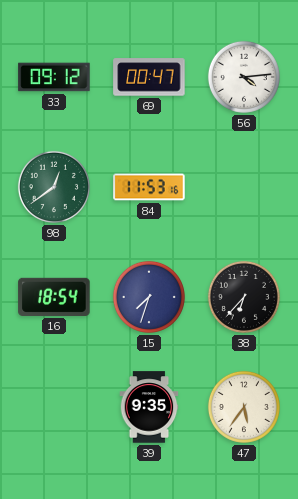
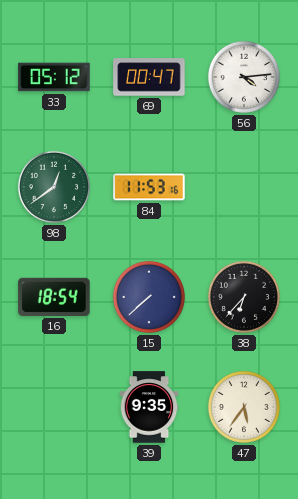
33: 09:12 -> 05:12
15: 7:33 -> 7:38
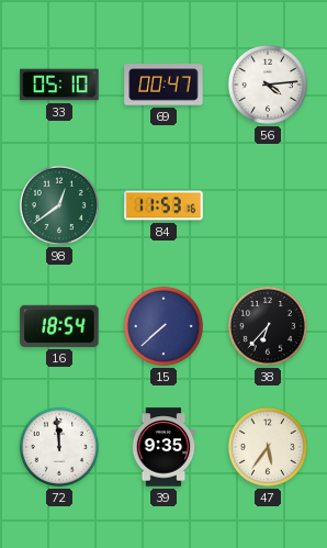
33: 05:12 -> 05:10
72: none -> 11:59
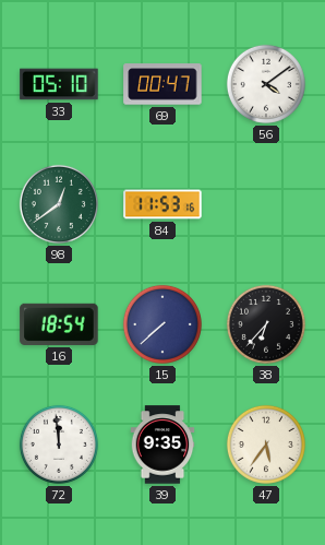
56: 4:14 -> 4:09
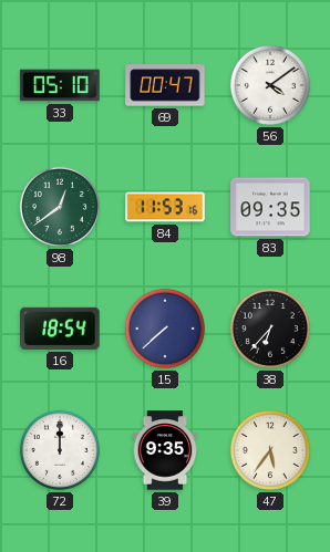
83: none -> 09:35
72: 11:59 -> 12:00
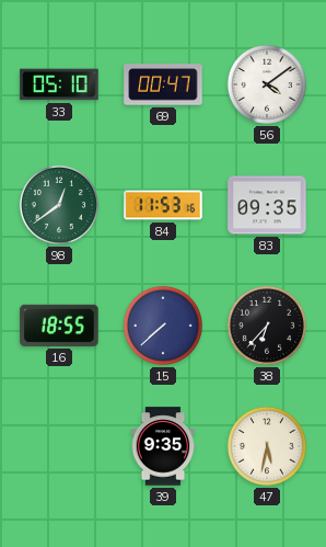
16: 18:54 -> 18:55
72: 12:00 -> none
47: 5:36 -> 5:32
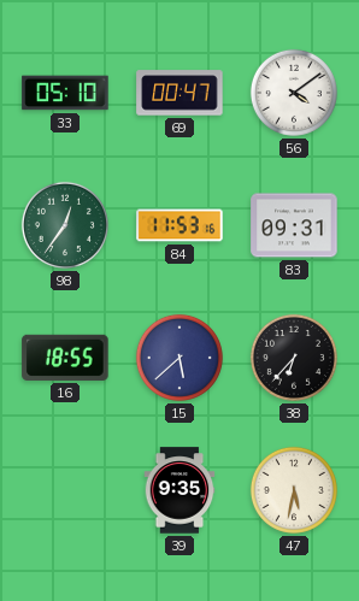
98: 12:39 -> 12:36
83: 09:35 -> 09:31
15: 7:38 -> 5:38
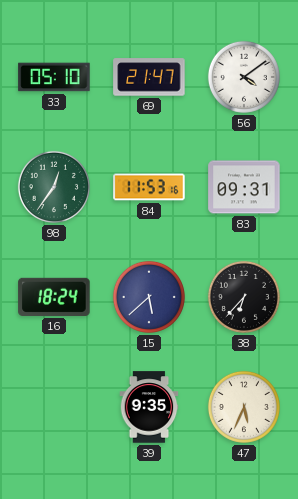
69: 00:47 -> 21:47
16: 18:55 -> 18:24
47: 5:32 -> 5:34
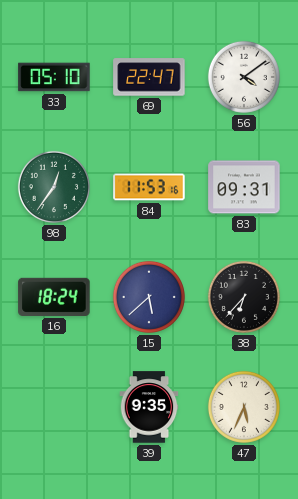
69: 21:47 -> 22:47
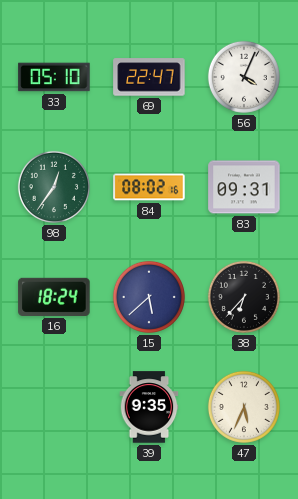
56: 4:09 -> 4:04
84: 11:53 -> 08:02
